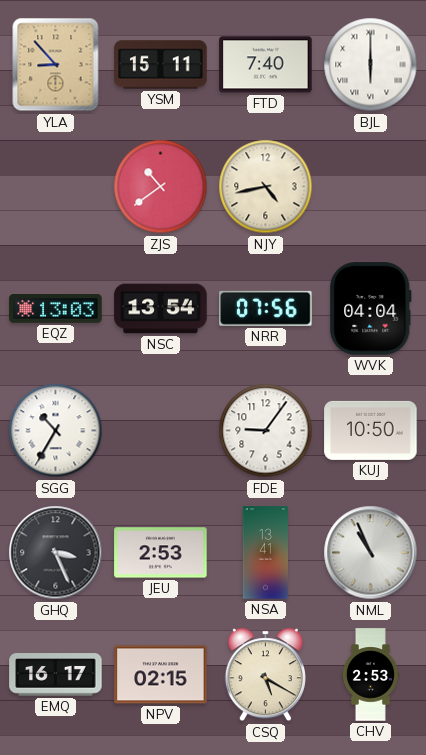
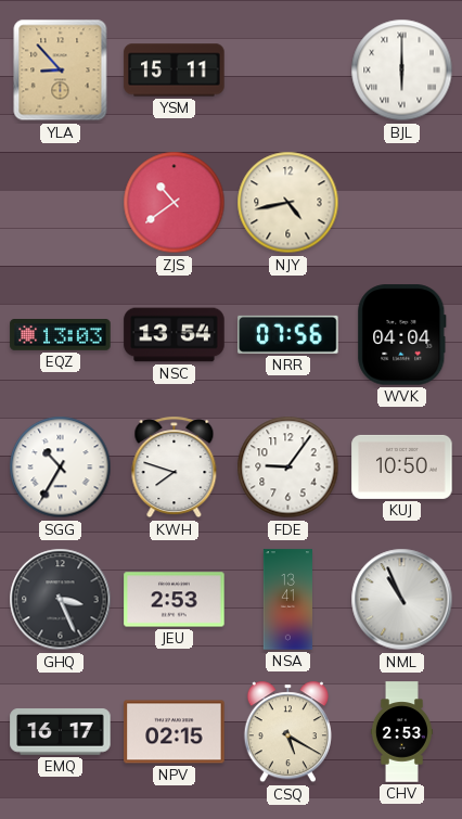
FTD: 7:40 -> none
KWH: none -> 7:48
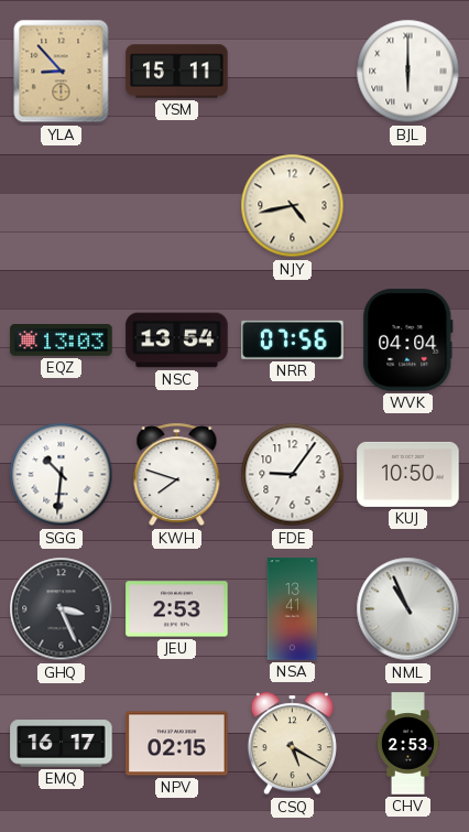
ZJS: 10:39 -> none
SGG: 10:35 -> 10:31
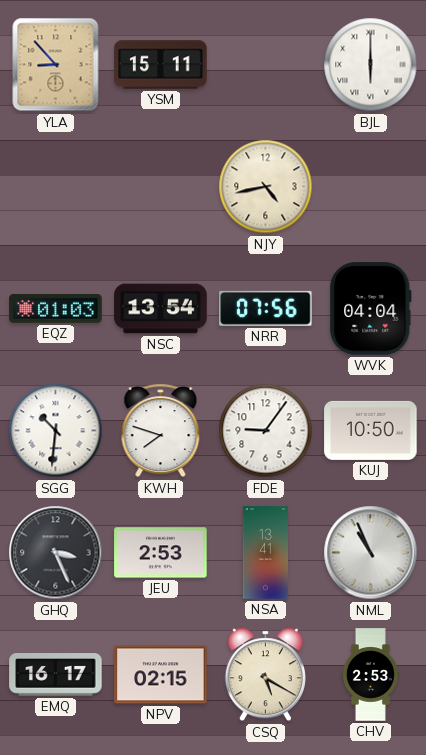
EQZ: 13:03 -> 01:03
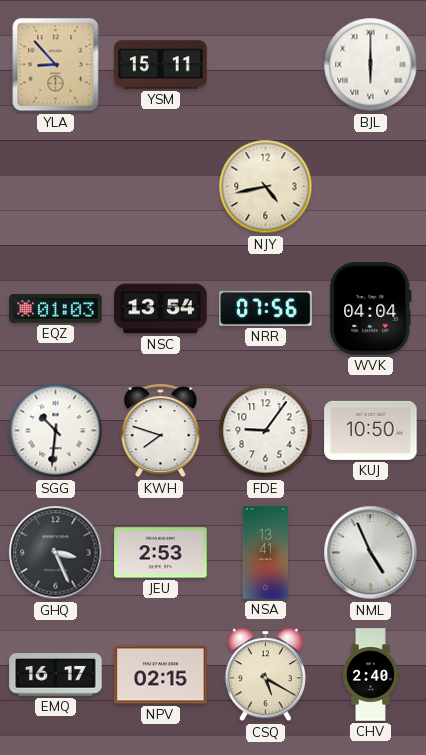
NML: 10:56 -> 4:56
CHV: 2:53 -> 2:40
